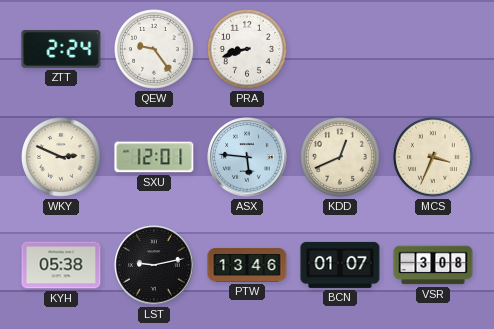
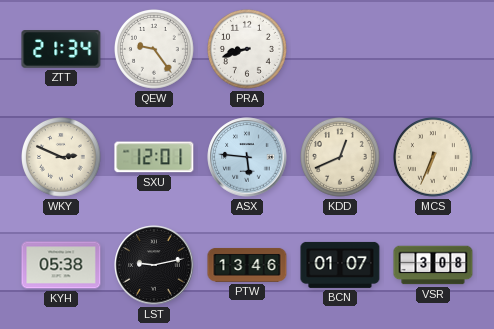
ZTT: 2:24 -> 21:34
MCS: 3:34 -> 6:34
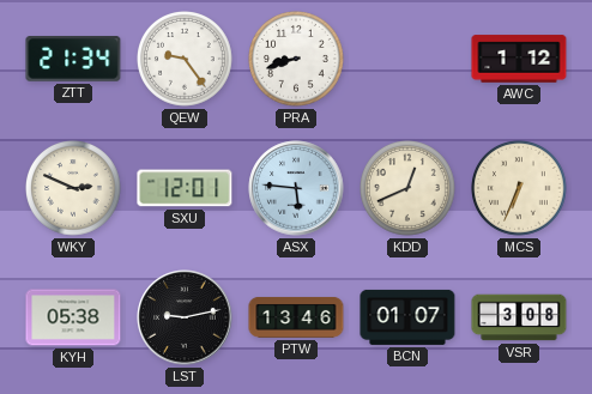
AWC: none -> 1:12
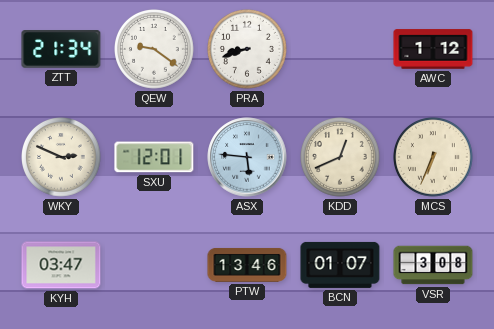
QEW: 9:24 -> 9:21
KYH: 05:38 -> 03:47
LST: 9:13 -> none
